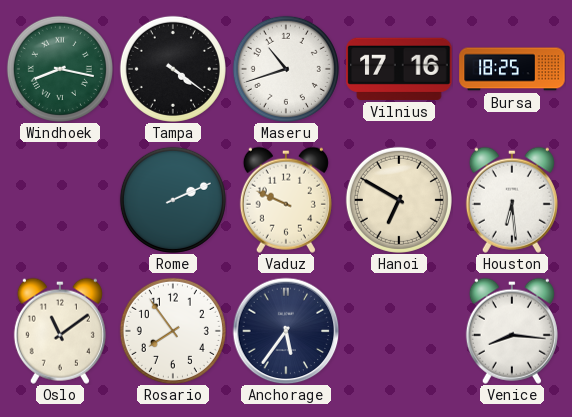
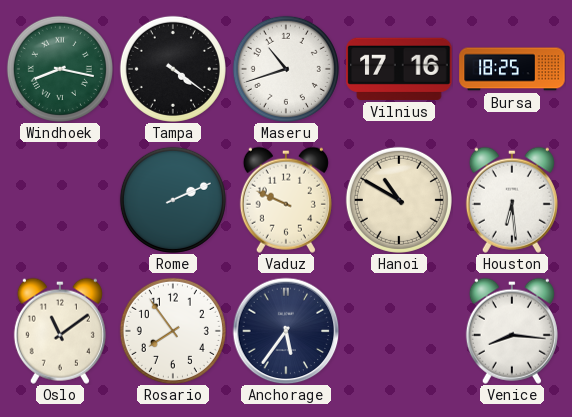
Hanoi: 6:50 -> 10:50
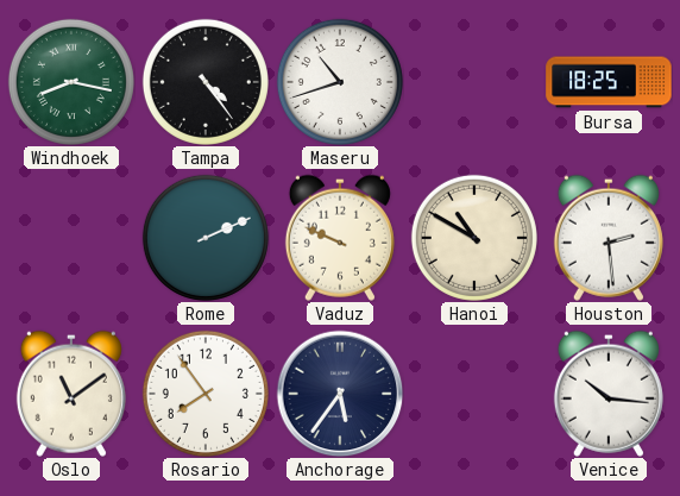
Tampa: 4:21 -> 4:24
Vilnius: 17:16 -> none
Houston: 6:29 -> 2:29
Venice: 8:16 -> 10:16
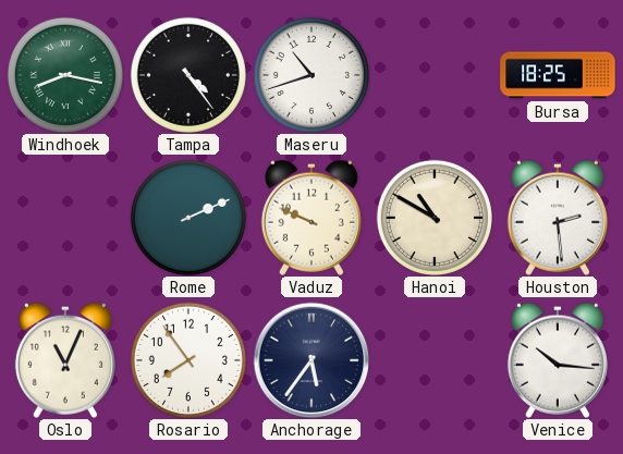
Oslo: 11:09 -> 11:04
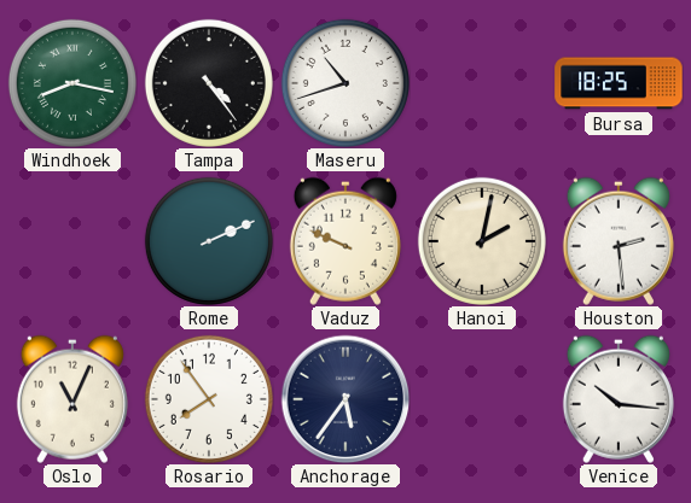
Hanoi: 10:50 -> 2:02
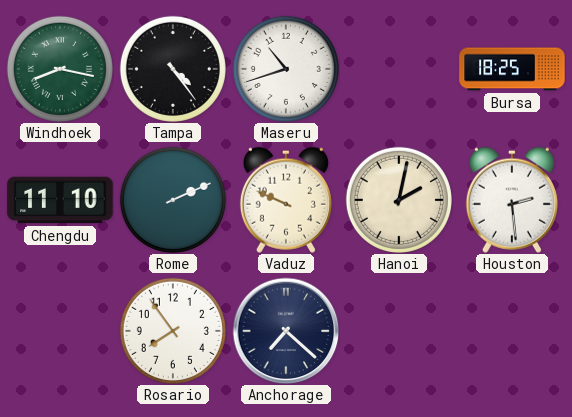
Chengdu: none -> 11:10
Oslo: 11:04 -> none
Anchorage: 5:36 -> 7:22
Venice: 10:16 -> none
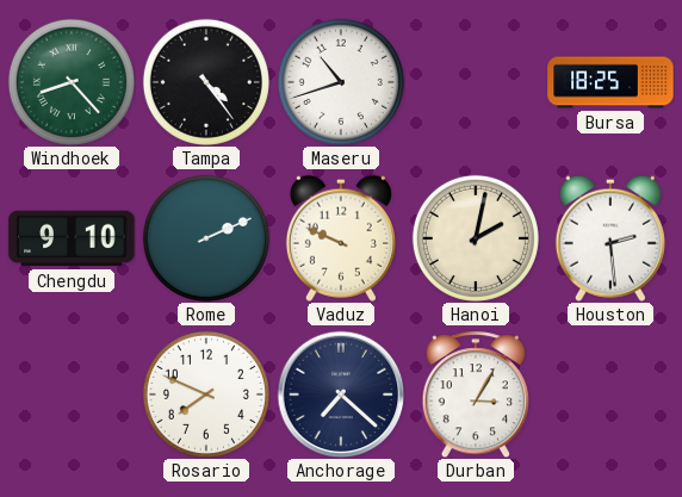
Windhoek: 8:17 -> 8:23
Chengdu: 11:10 -> 9:10
Rosario: 7:54 -> 7:49
Durban: none -> 3:05
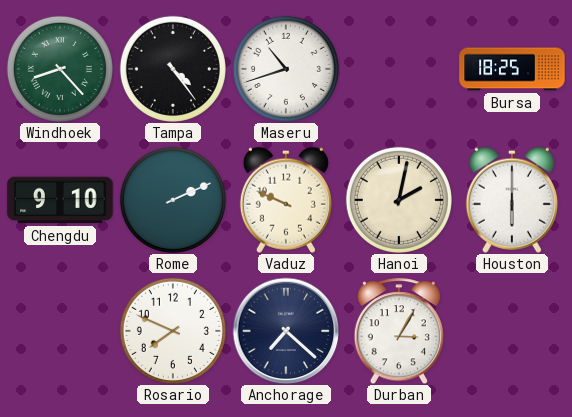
Houston: 2:29 -> 6:00
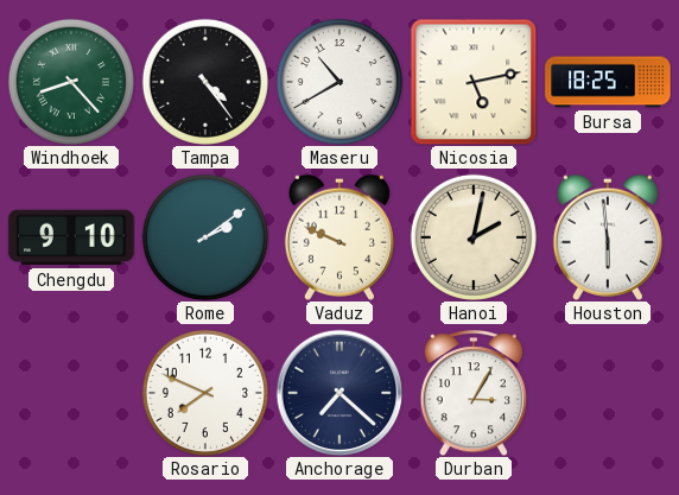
Maseru: 10:42 -> 10:40
Nicosia: none -> 5:13
Rome: 2:11 -> 2:09
Houston: 6:00 -> 5:59
